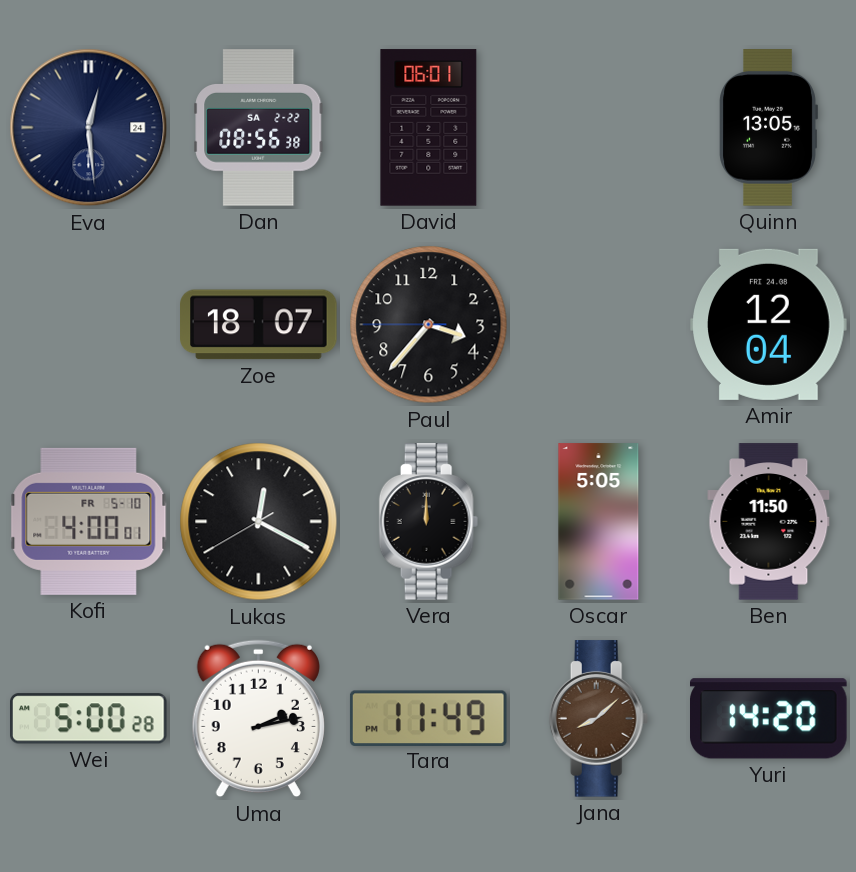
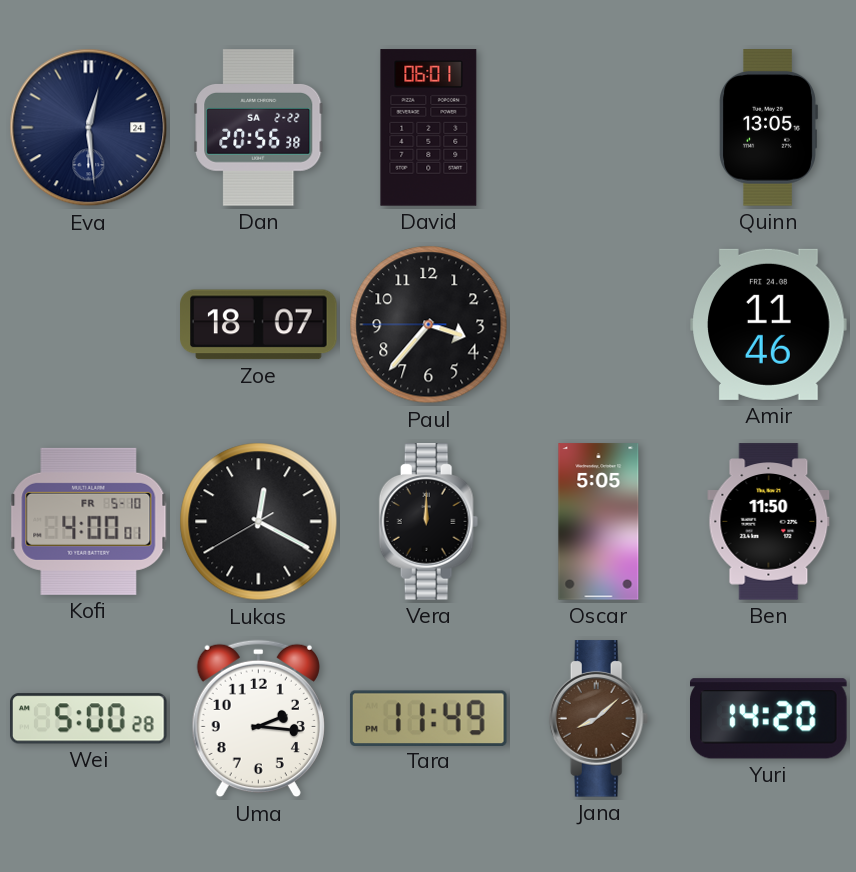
Dan: 08:56 -> 20:56
Amir: 12:04 -> 11:46
Uma: 2:13 -> 2:16
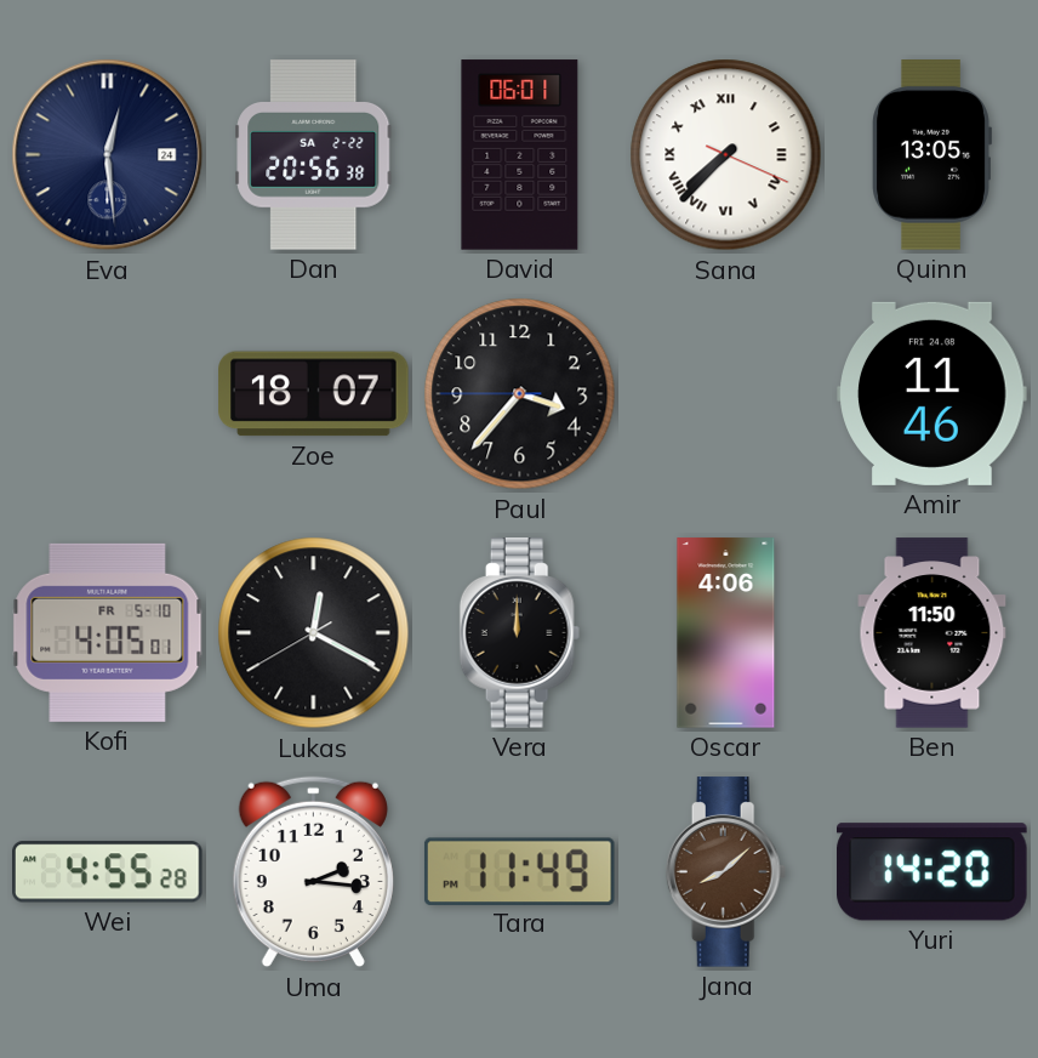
Sana: none -> 7:37
Kofi: 4:00 -> 4:05
Oscar: 5:05 -> 4:06
Wei: 5:00 -> 4:55
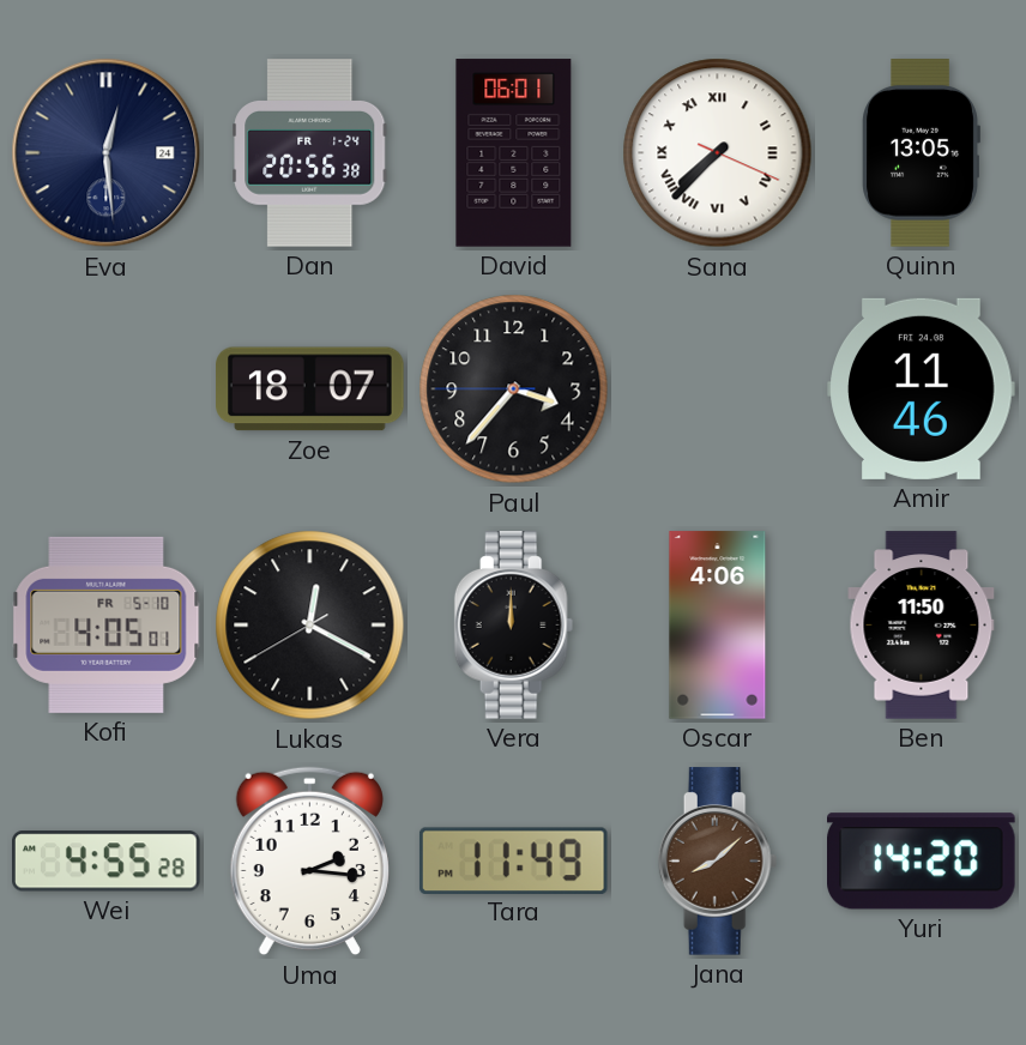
Dan date: SA 2-22 -> FR 1-24
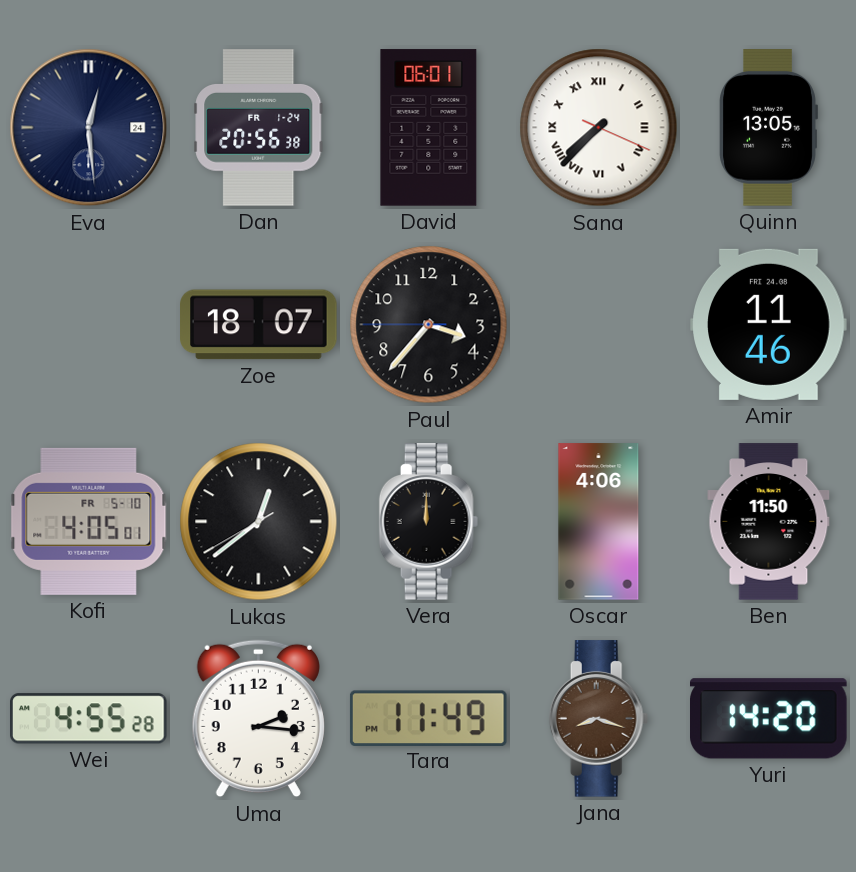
Lukas: 12:19 -> 12:38
Jana: 8:08 -> 8:18
